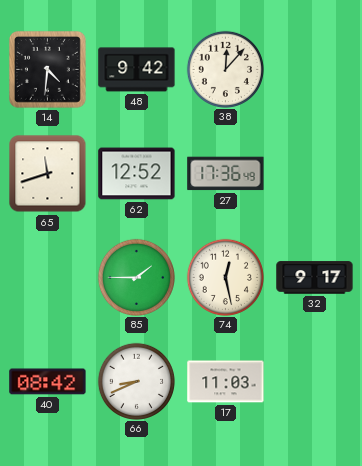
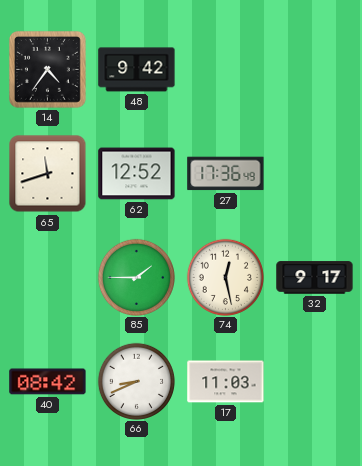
14: 4:31 -> 4:36
38: 12:07 -> none
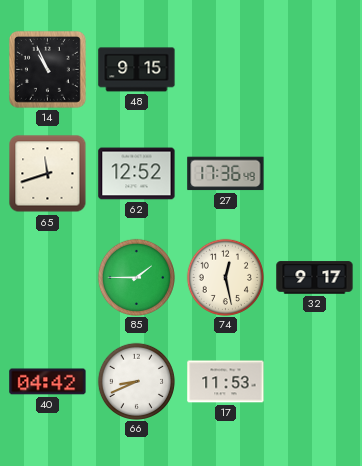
14: 4:36 -> 10:56
48: 9:42 -> 9:15
40: 08:42 -> 04:42
17: 11:03 -> 11:53
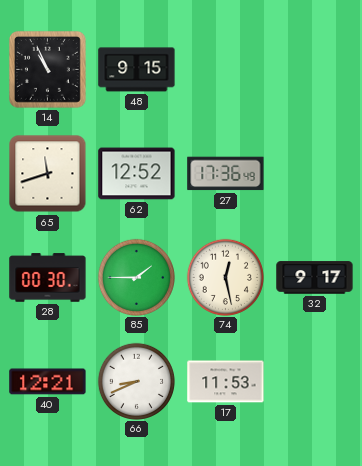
28: none -> 00:30
40: 04:42 -> 12:21
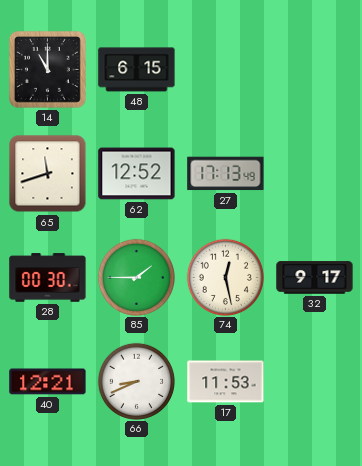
14: 10:56 -> 11:00
48: 9:15 -> 6:15
27: 17:36 -> 17:13
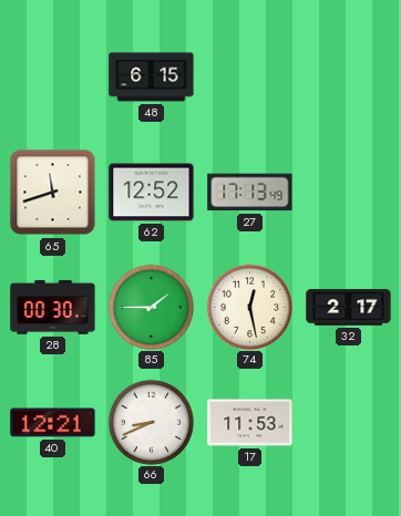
14: 11:00 -> none
32: 9:17 -> 2:17
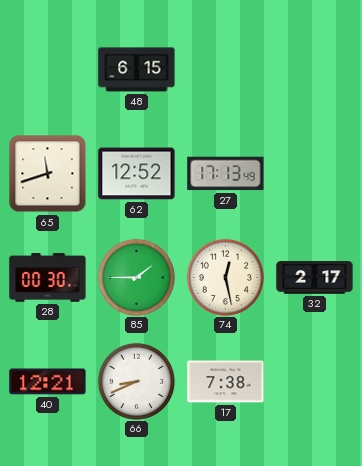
17: 11:53 -> 7:38
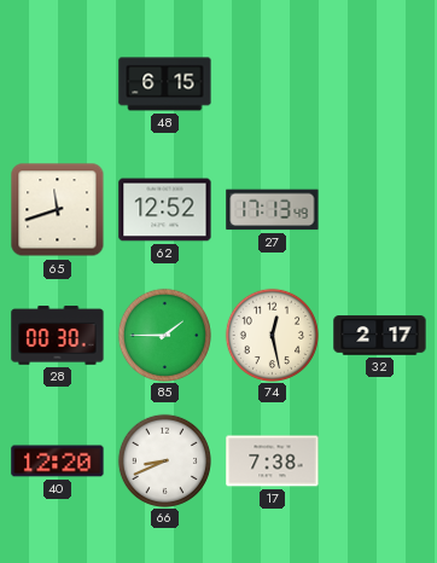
40: 12:21 -> 12:20
